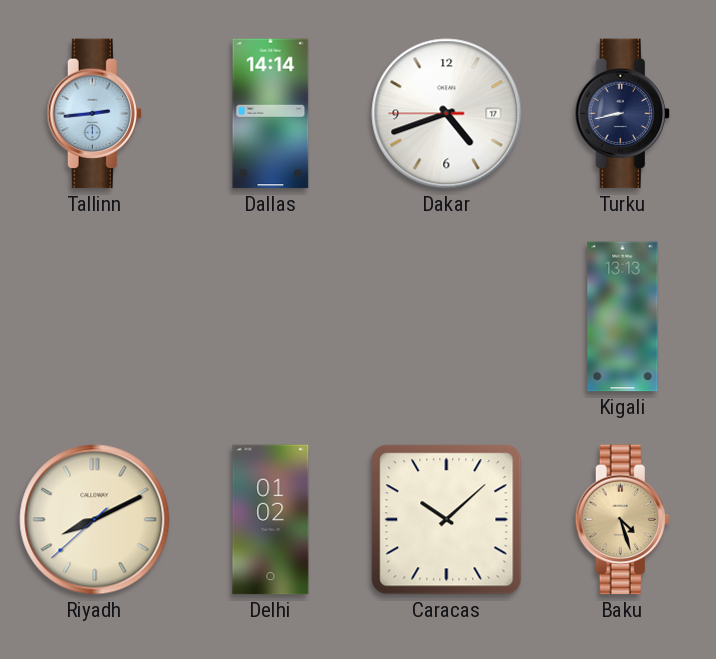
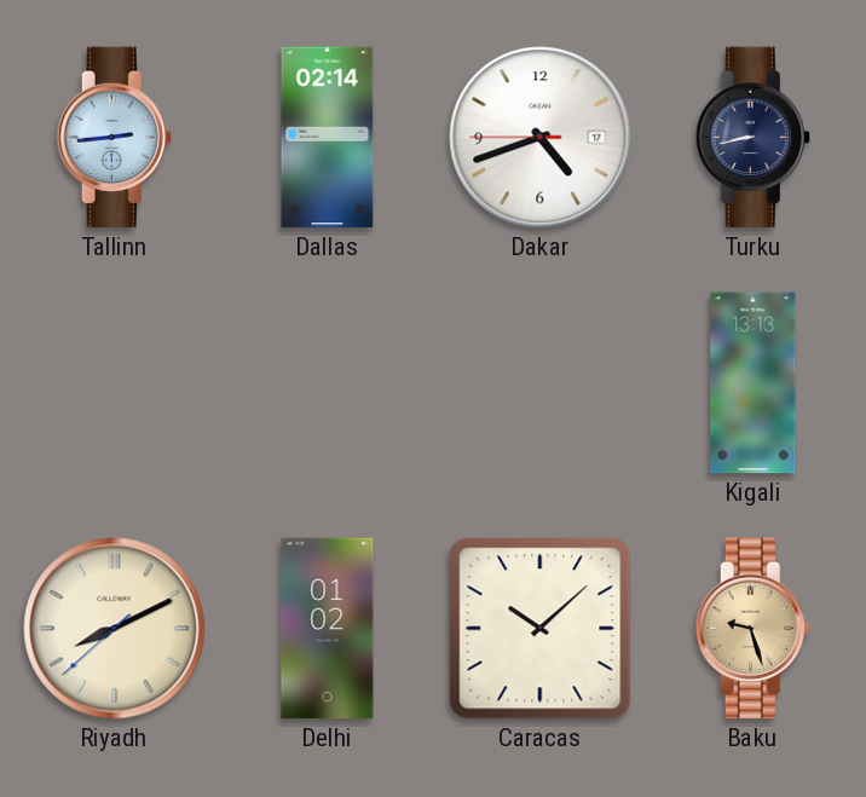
Dallas: 14:14 -> 02:14
Baku: 4:27 -> 9:27
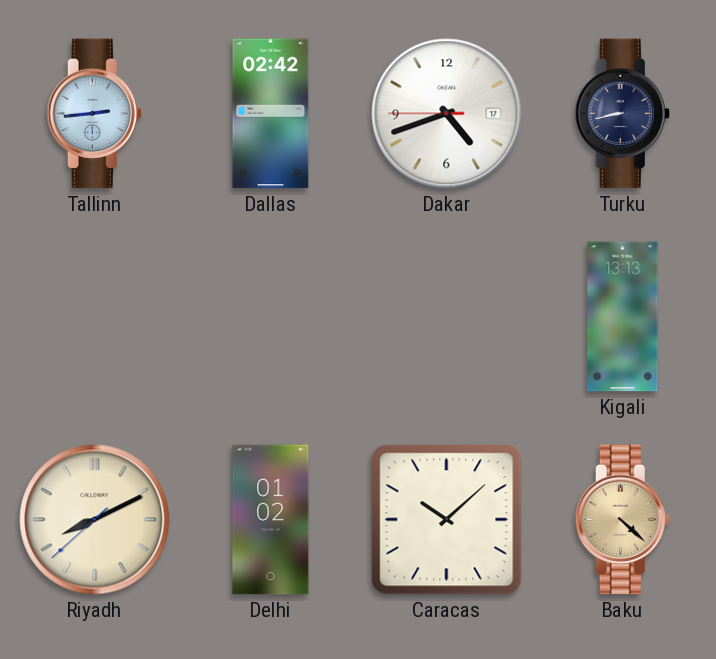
Dallas: 02:14 -> 02:42
Baku: 9:27 -> 4:22
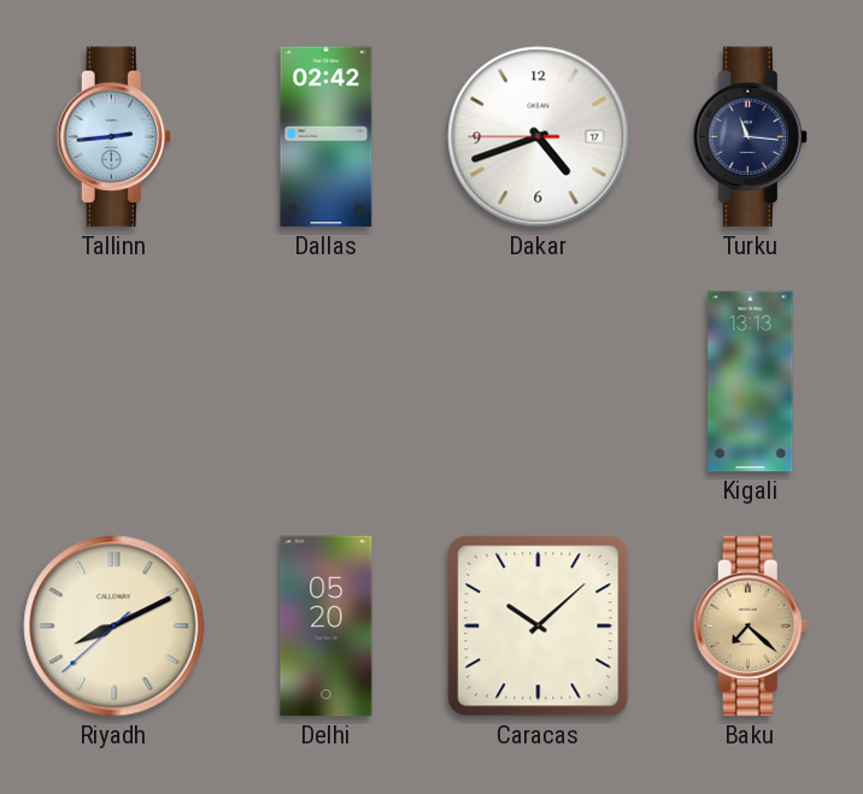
Turku: 8:43 -> 11:16
Delhi: 01:02 -> 05:20
Baku: 4:22 -> 7:22
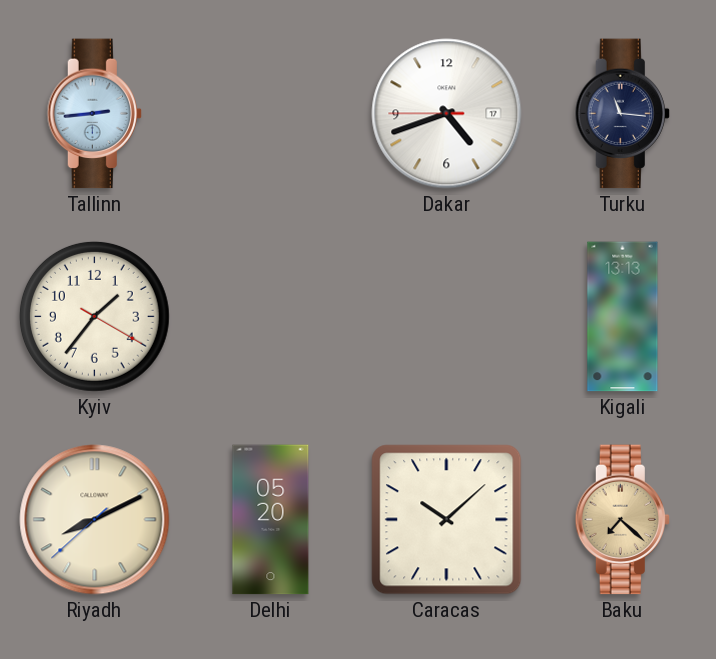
Dallas: 02:42 -> none
Kyiv: none -> 1:36
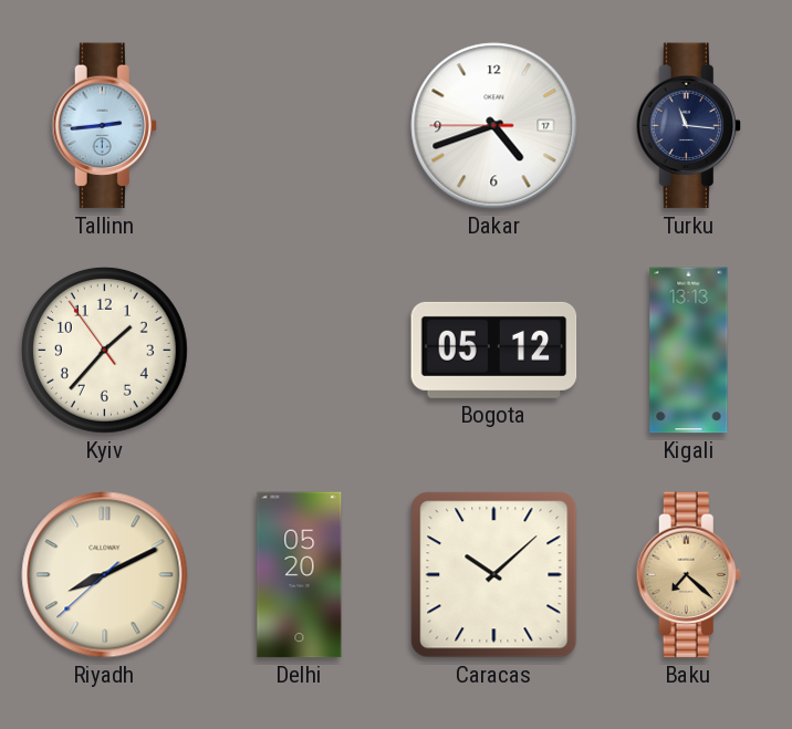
Kyiv: 1:36:20 -> 1:36:54
Bogota: none -> 05:12
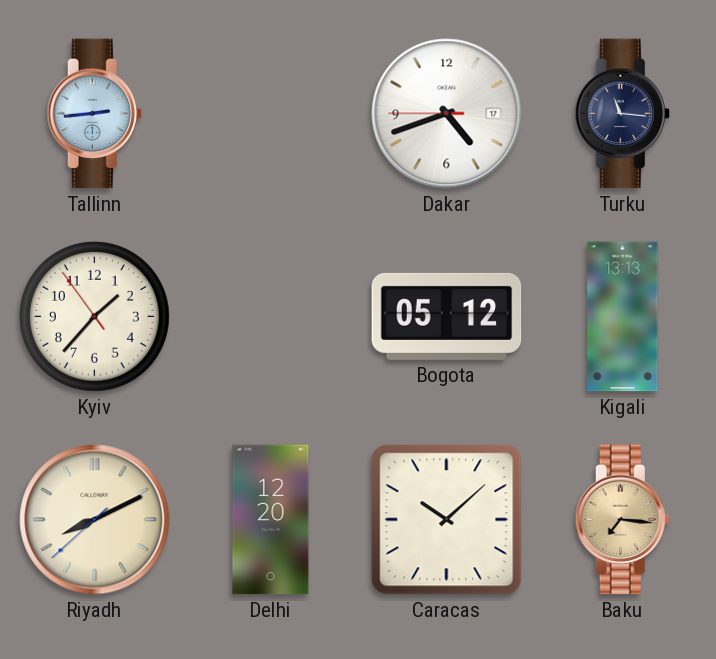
Delhi: 05:20 -> 12:20
Baku: 7:22 -> 7:16
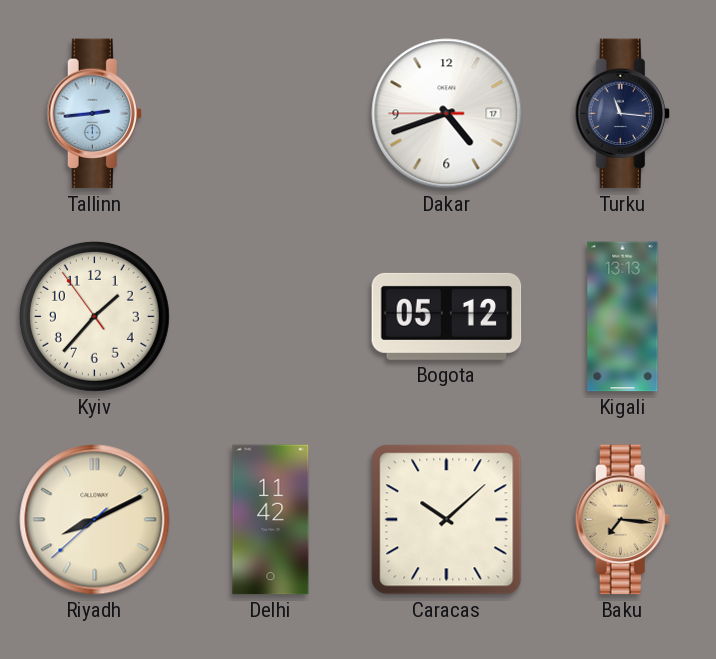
Delhi: 12:20 -> 11:42
